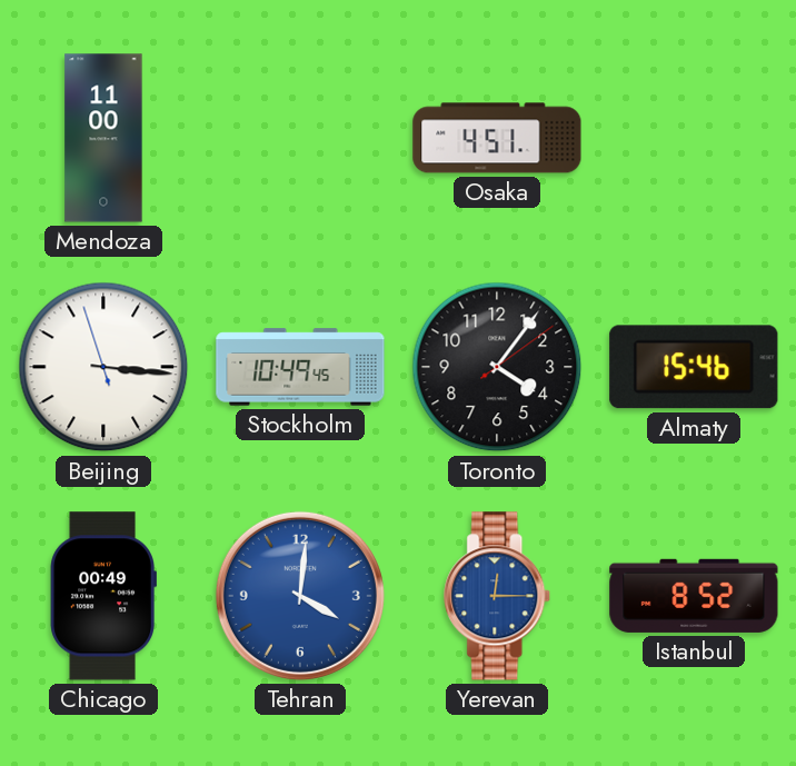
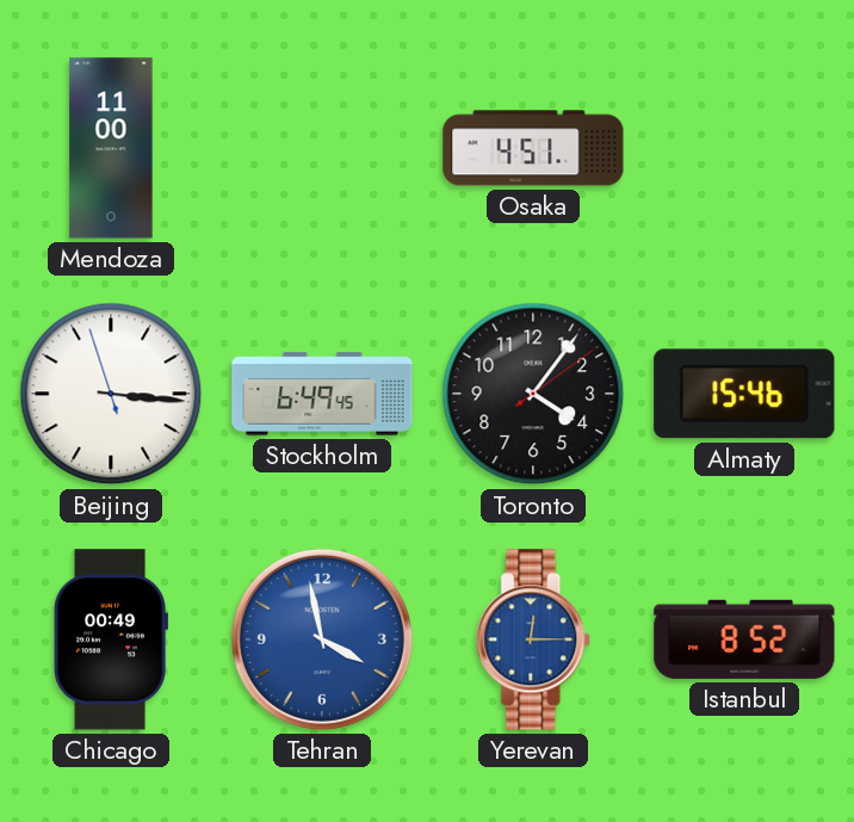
Stockholm: 10:49 -> 6:49
Tehran: 4:01 -> 3:58
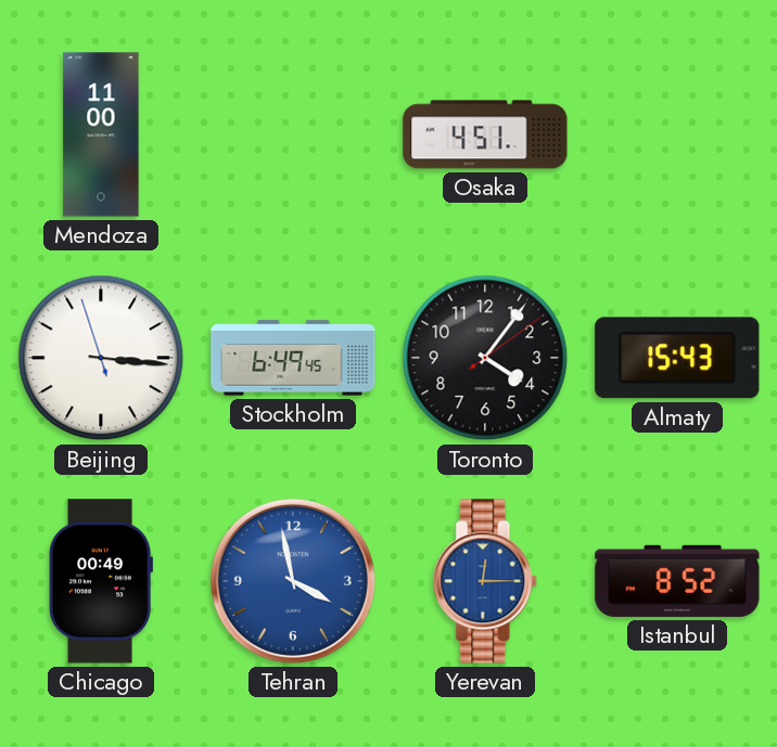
Almaty: 15:46 -> 15:43
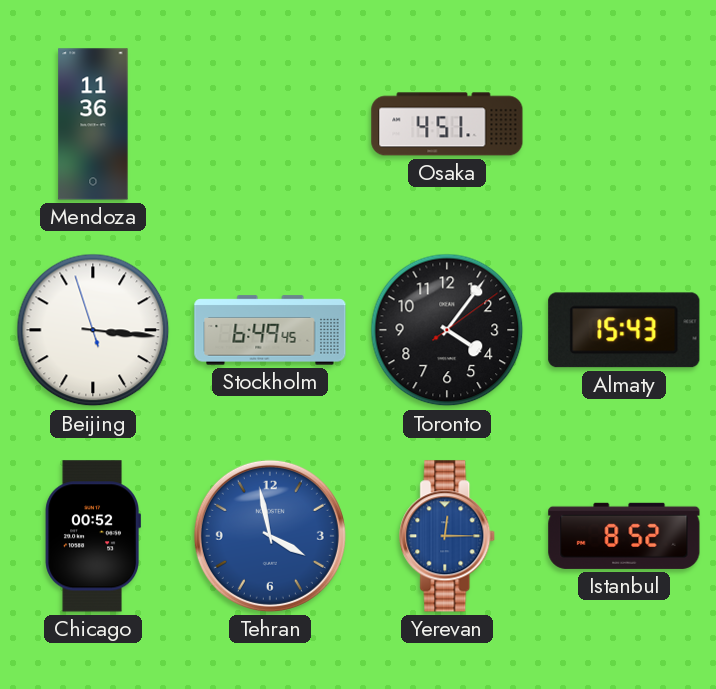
Mendoza: 11:00 -> 11:36
Chicago: 00:49 -> 00:52
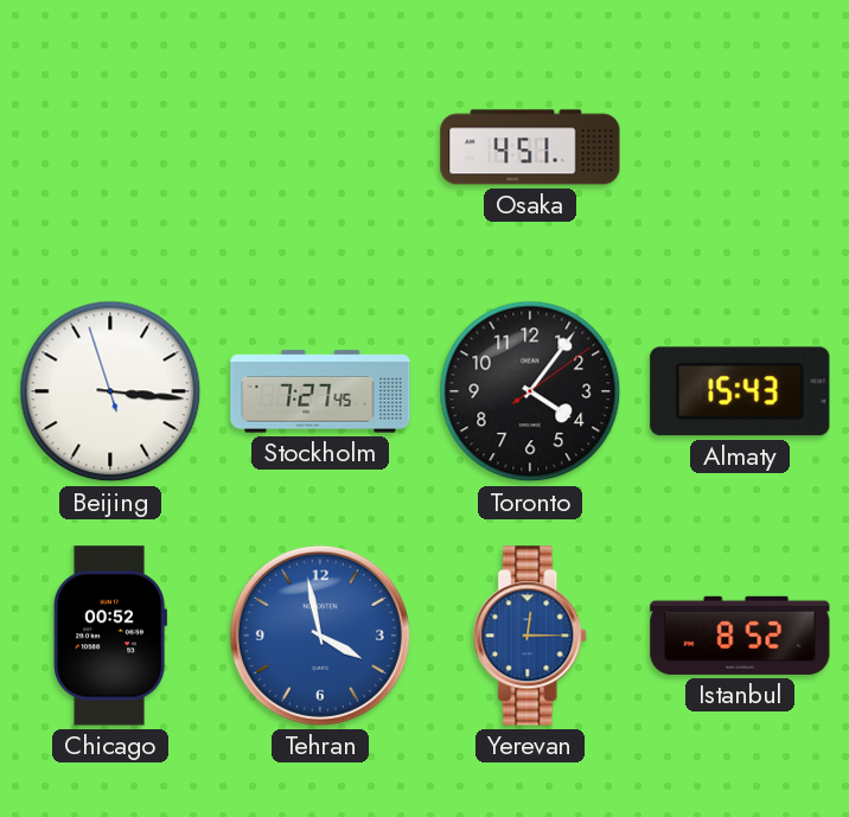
Mendoza: 11:36 -> none
Stockholm: 6:49 -> 7:27
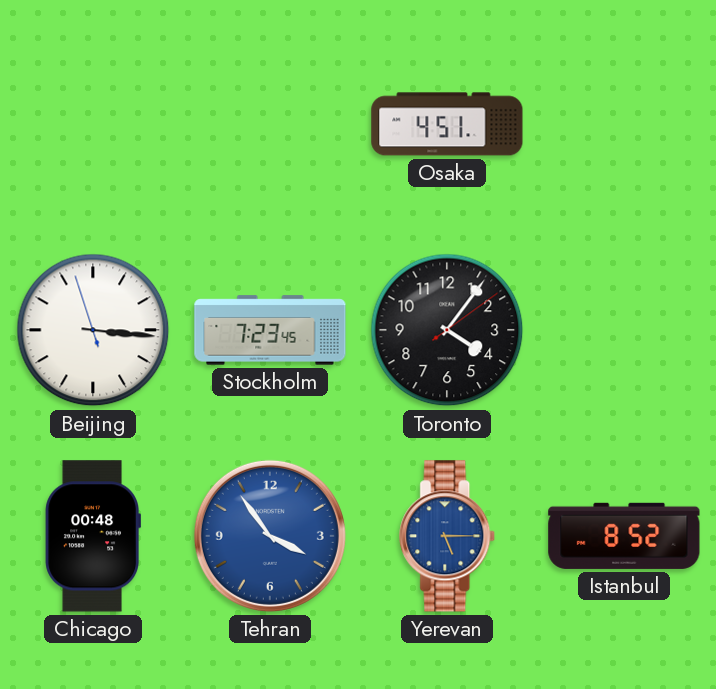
Stockholm: 7:27 -> 7:23
Almaty: 15:43 -> none
Chicago: 00:52 -> 00:48
Tehran: 3:58 -> 3:54
Yerevan: 12:15 -> 5:15
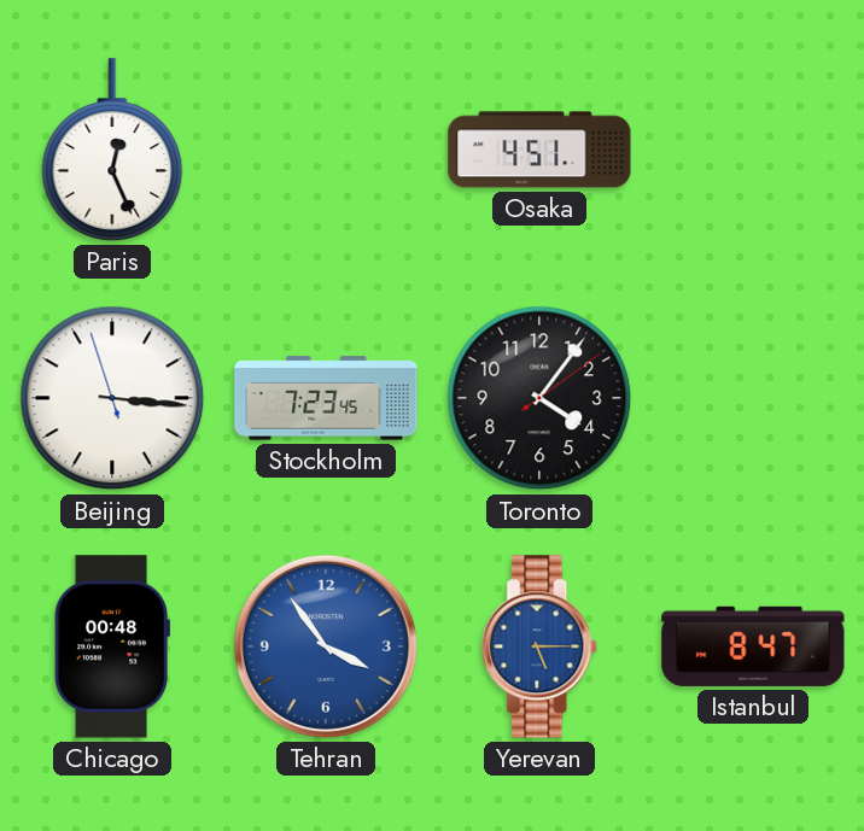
Paris: none -> 12:26
Istanbul: 8:52 -> 8:47
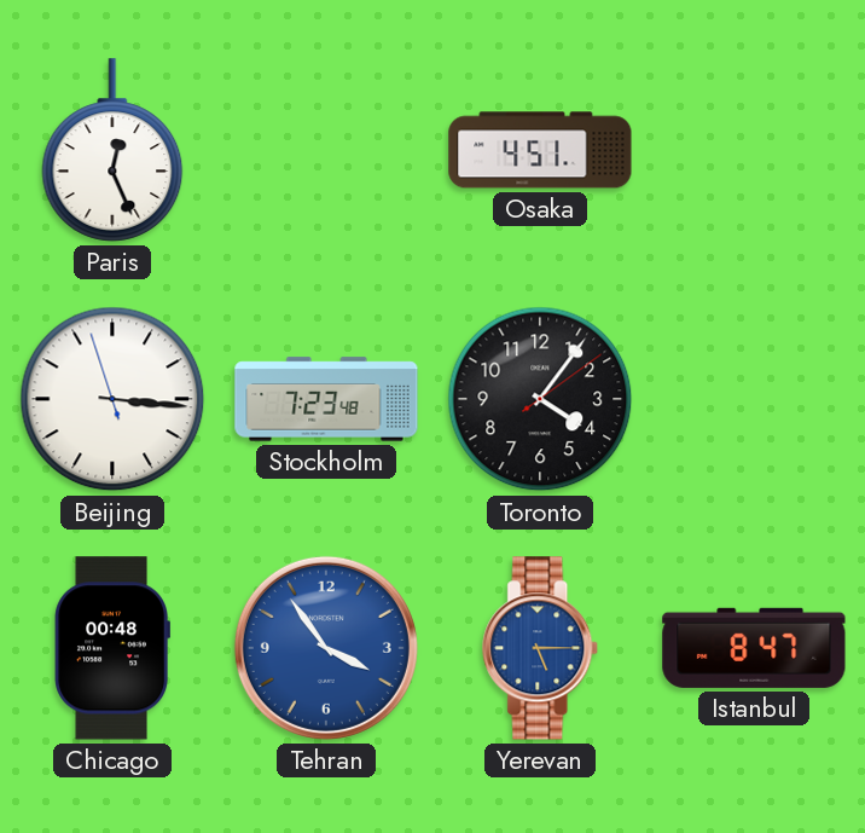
Stockholm: 7:23:45 -> 7:23:48
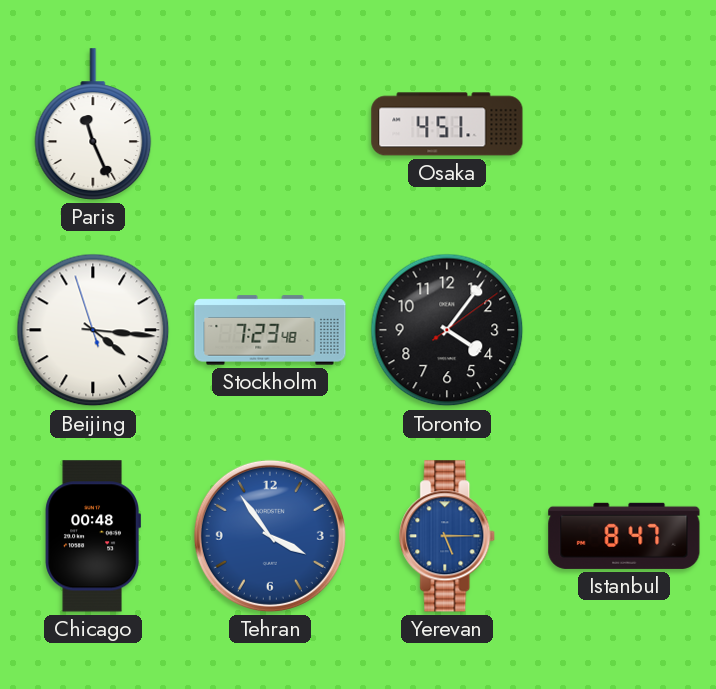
Paris: 12:26 -> 11:26
Beijing: 3:15 -> 4:15
